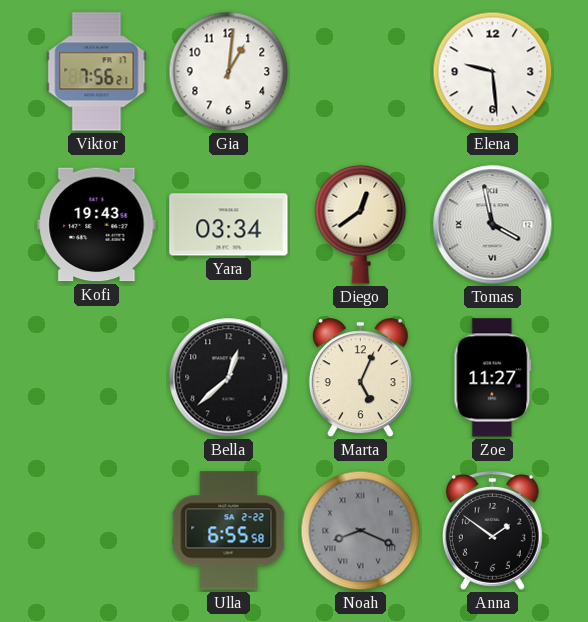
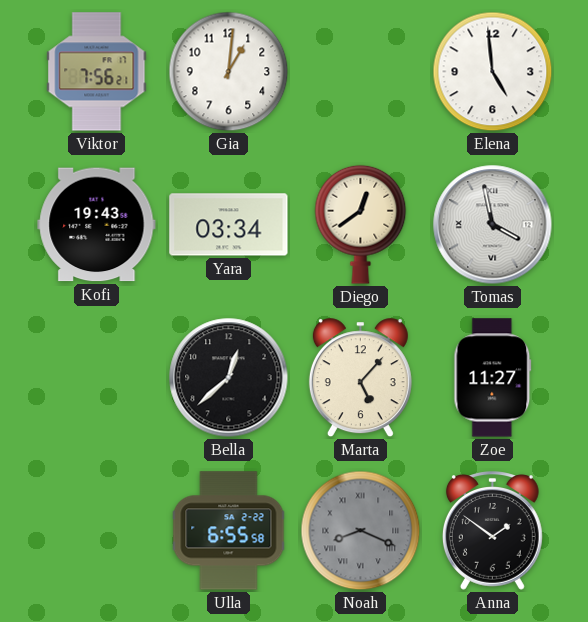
Elena: 9:29 -> 4:59
Marta: 5:04 -> 5:07
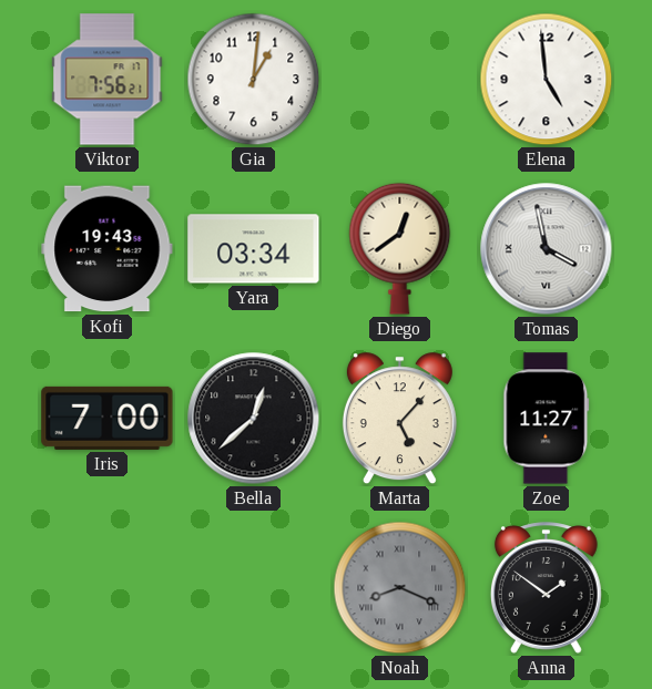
Iris: none -> 7:00
Ulla: 6:55 -> none
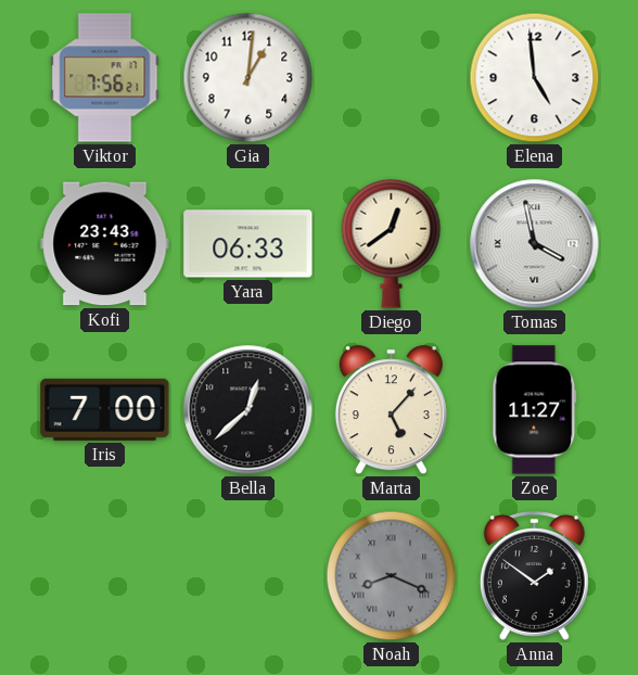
Kofi: 19:43 -> 23:43
Yara: 03:34 -> 06:33
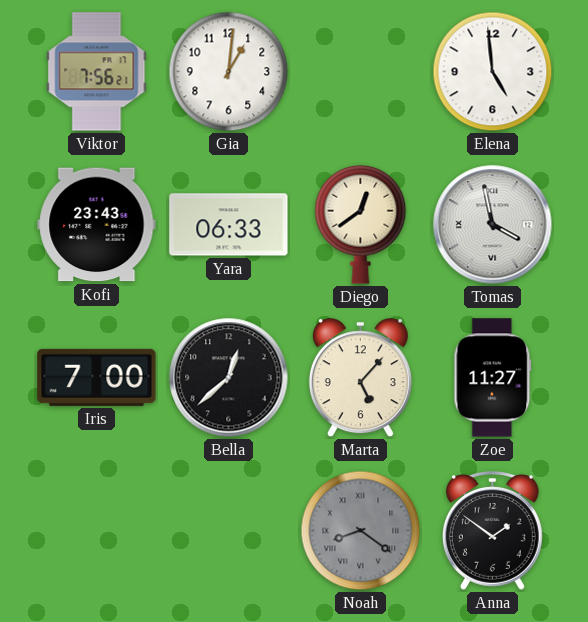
Noah: 8:19 -> 8:21
